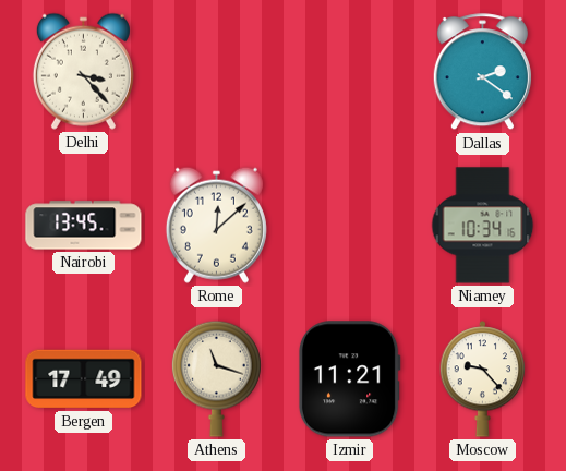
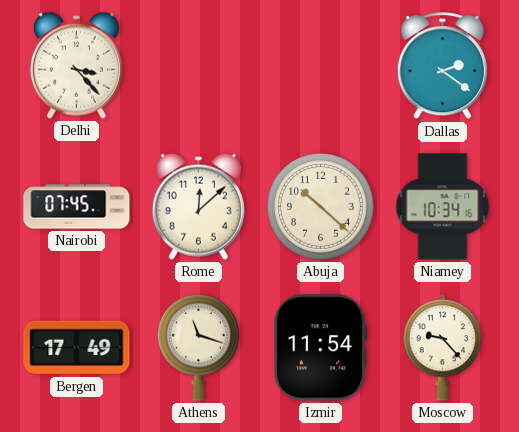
Nairobi: 13:45 -> 07:45
Abuja: none -> 10:22
Izmir: 11:21 -> 11:54
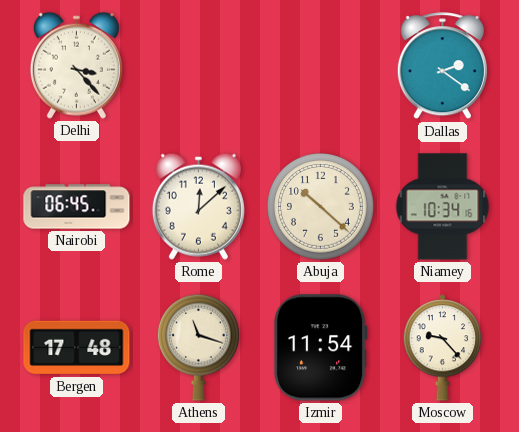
Nairobi: 07:45 -> 06:45
Bergen: 17:49 -> 17:48
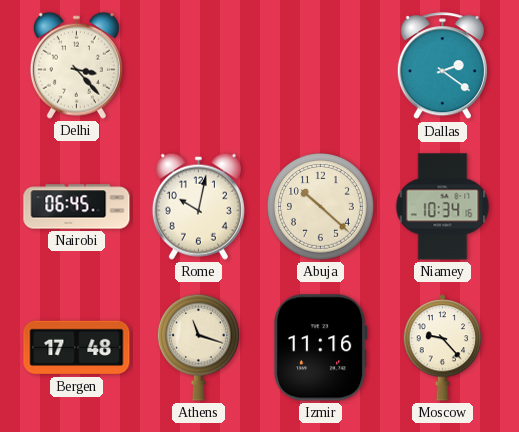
Rome: 12:08 -> 10:02
Izmir: 11:54 -> 11:16
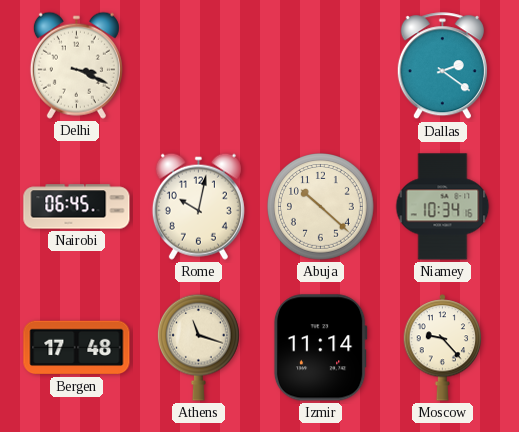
Delhi: 3:23 -> 3:19
Izmir: 11:16 -> 11:14
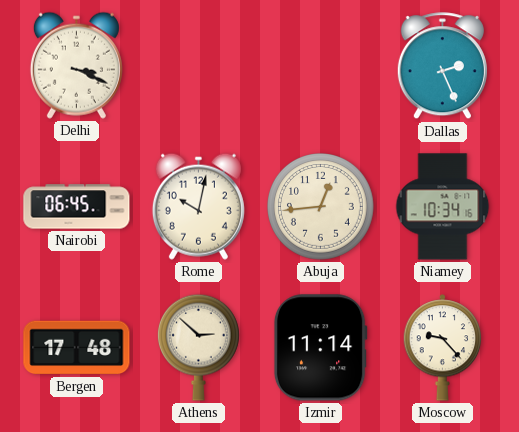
Dallas: 2:21 -> 2:26
Abuja: 10:22 -> 12:44
Athens: 11:18 -> 2:52
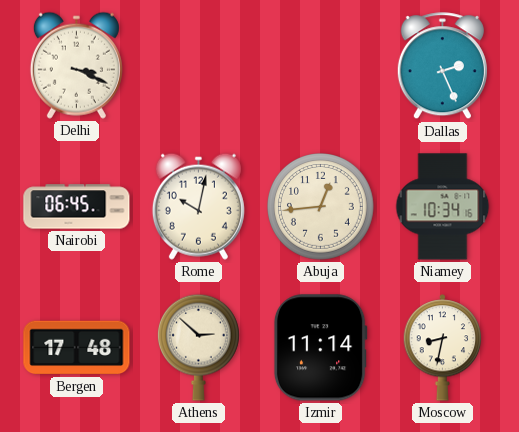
Moscow: 9:23 -> 8:32
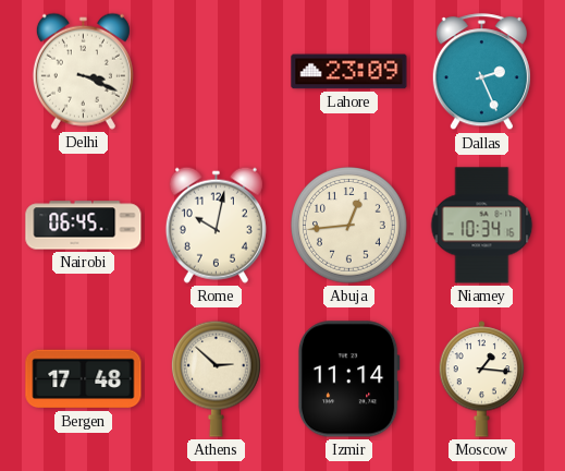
Lahore: none -> 23:09
Moscow: 8:32 -> 1:16
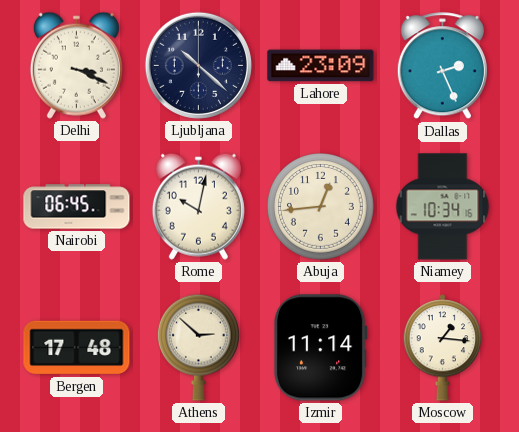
Ljubljana: none -> 10:22
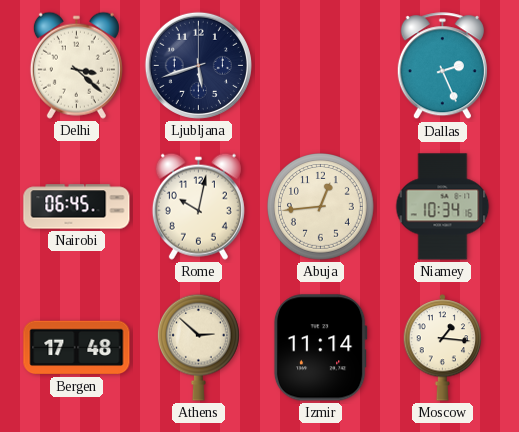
Delhi: 3:19 -> 3:22
Ljubljana: 10:22 -> 5:42
Lahore: 23:09 -> none
